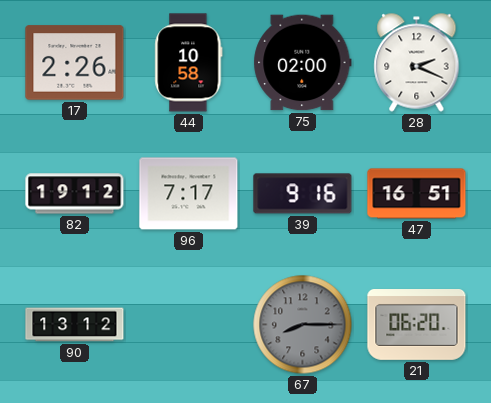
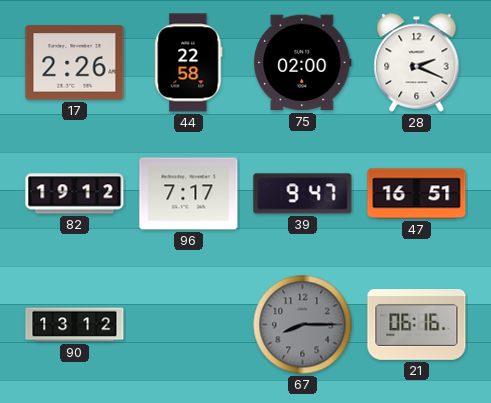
44: 10:58 -> 22:58
39: 9:16 -> 9:47
21: 06:20 -> 06:16
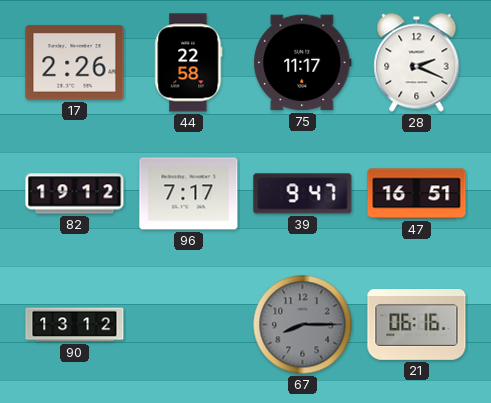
75: 02:00 -> 11:17
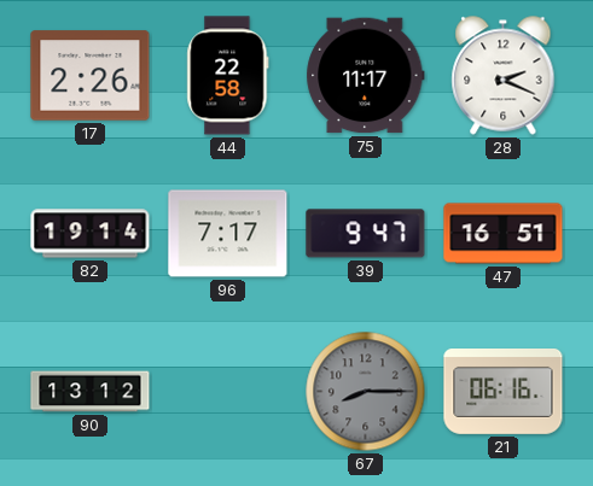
82: 19:12 -> 19:14
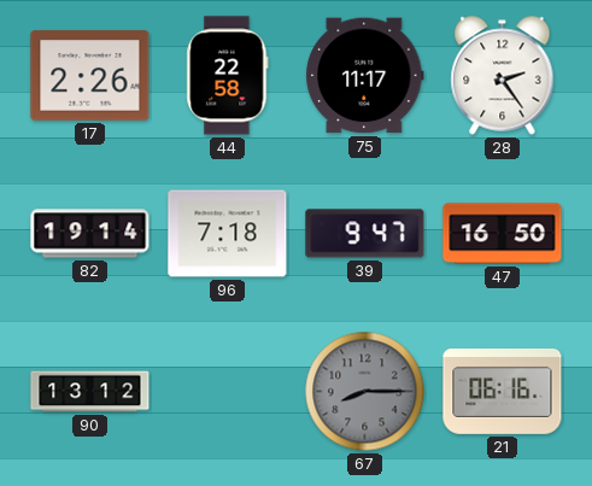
28: 2:19 -> 2:24
96: 7:17 -> 7:18
47: 16:51 -> 16:50
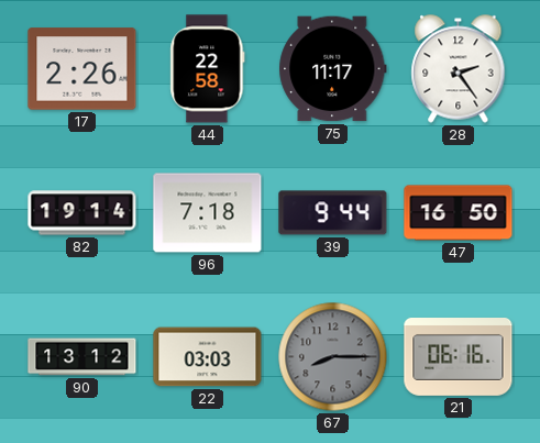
39: 9:47 -> 9:44
22: none -> 03:03
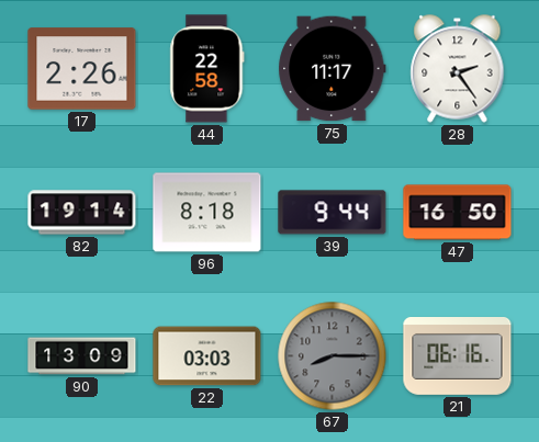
96: 7:18 -> 8:18
90: 13:12 -> 13:09
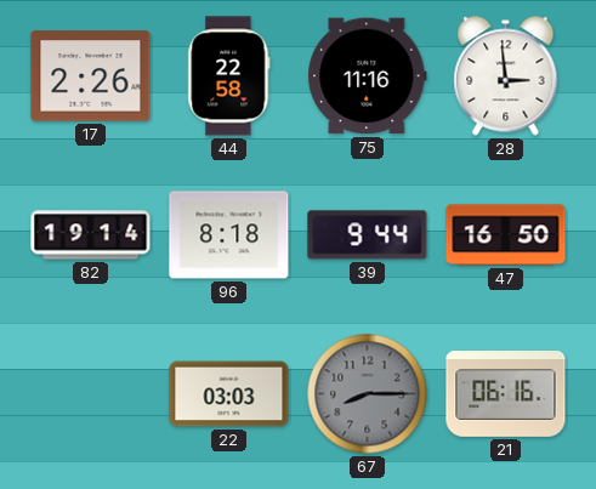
75: 11:17 -> 11:16
28: 2:24 -> 2:59
90: 13:09 -> none
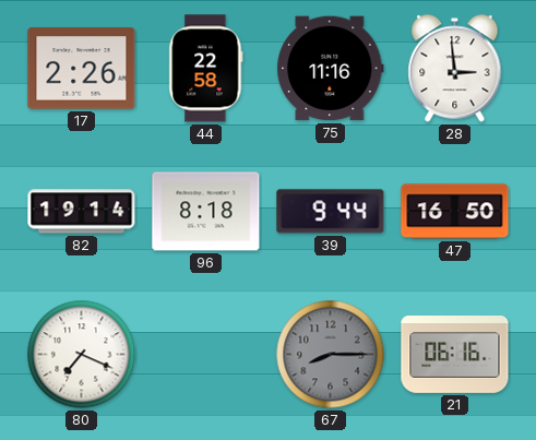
80: none -> 7:19
22: 03:03 -> none
